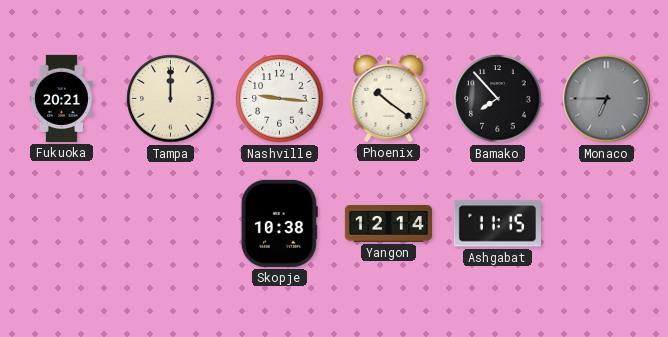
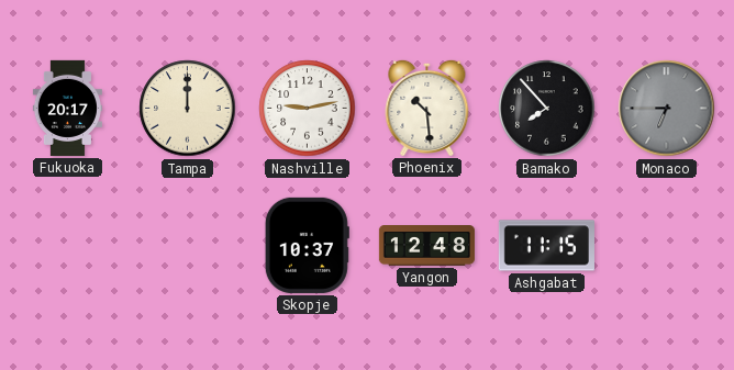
Fukuoka: 20:21 -> 20:17
Nashville: 9:16 -> 9:13
Phoenix: 10:21 -> 10:29
Skopje: 10:38 -> 10:37
Yangon: 12:14 -> 12:48
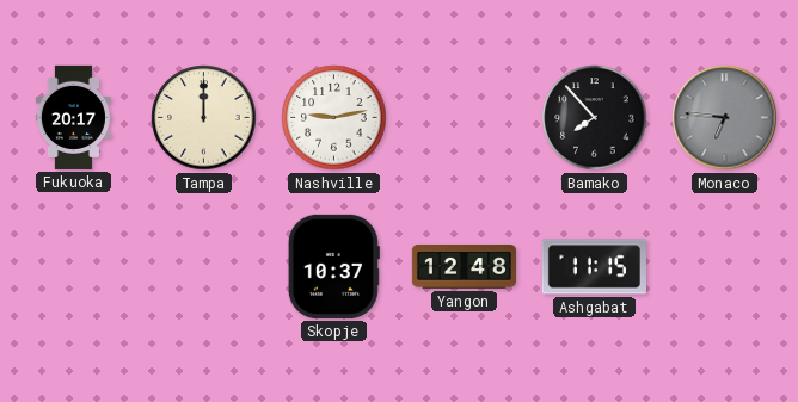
Phoenix: 10:29 -> none
Monaco: 6:45 -> 6:46
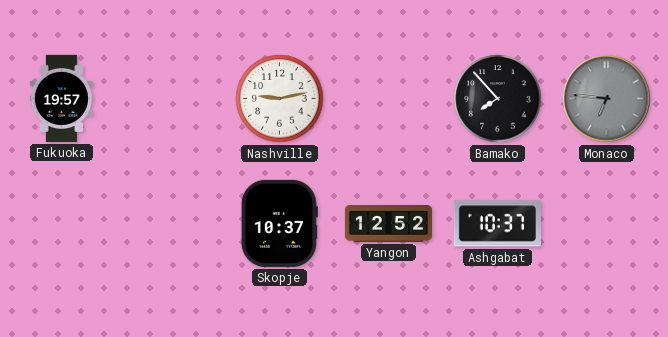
Fukuoka: 20:17 -> 19:57
Tampa: 12:00 -> none
Yangon: 12:48 -> 12:52
Ashgabat: 11:15 -> 10:37
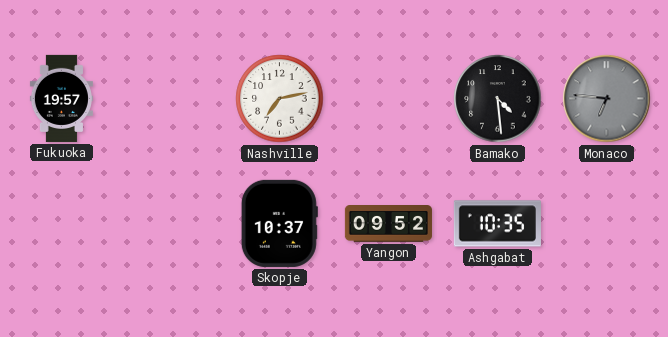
Nashville: 9:13 -> 7:13
Bamako: 7:53 -> 4:29
Yangon: 12:52 -> 09:52
Ashgabat: 10:37 -> 10:35
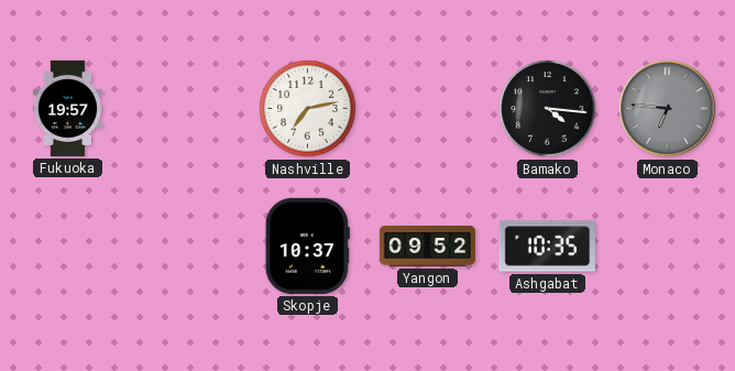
Bamako: 4:29 -> 4:16
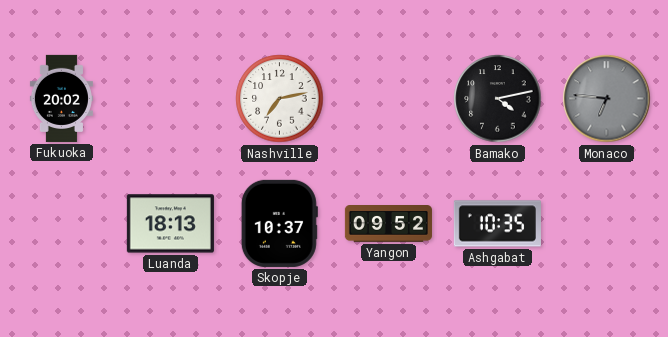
Fukuoka: 19:57 -> 20:02
Bamako: 4:16 -> 4:13
Luanda: none -> 18:13
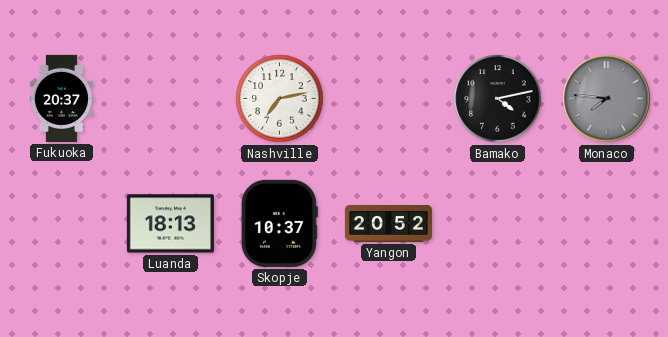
Fukuoka: 20:02 -> 20:37
Monaco: 6:46 -> 7:46
Yangon: 09:52 -> 20:52
Ashgabat: 10:35 -> none
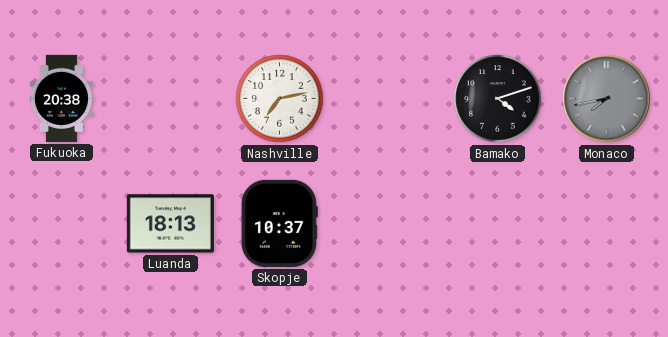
Fukuoka: 20:37 -> 20:38
Bamako: 4:13 -> 4:12
Monaco: 7:46 -> 7:43
Yangon: 20:52 -> none
